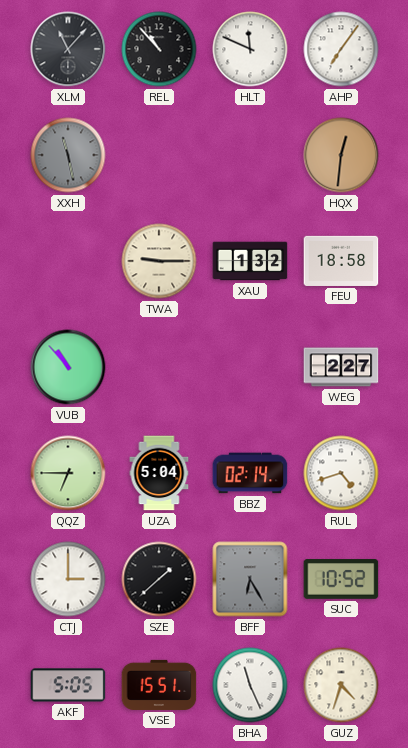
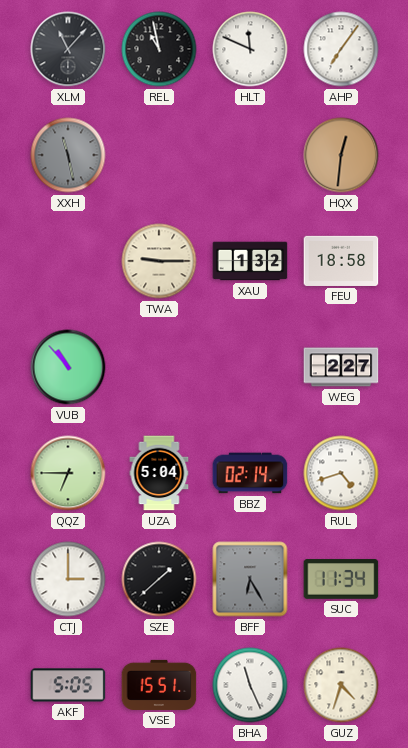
REL: 10:53 -> 10:58
SUC: 10:52 -> 11:34
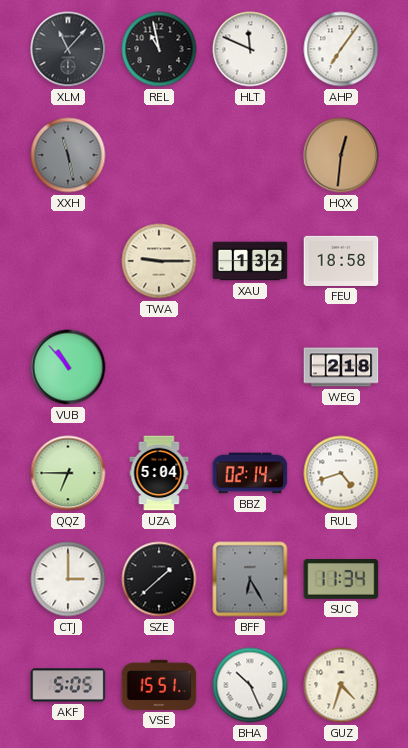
WEG: 2:27 -> 2:18
BHA: 11:26 -> 10:26
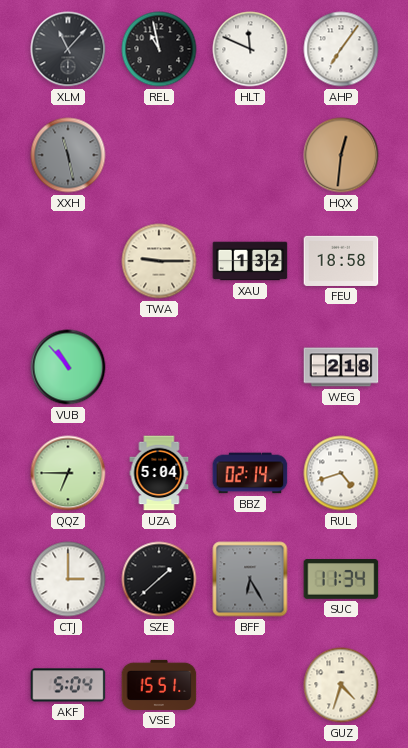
AKF: 5:05 -> 5:04
BHA: 10:26 -> none
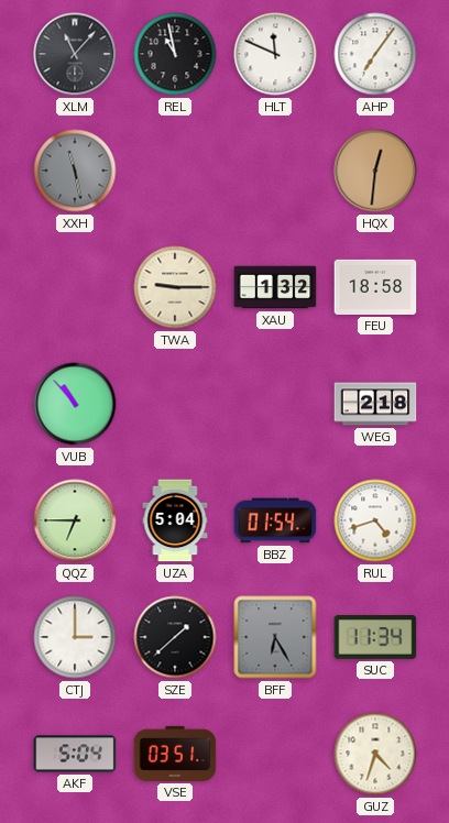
BBZ: 02:14 -> 01:54
VSE: 15:51 -> 03:51
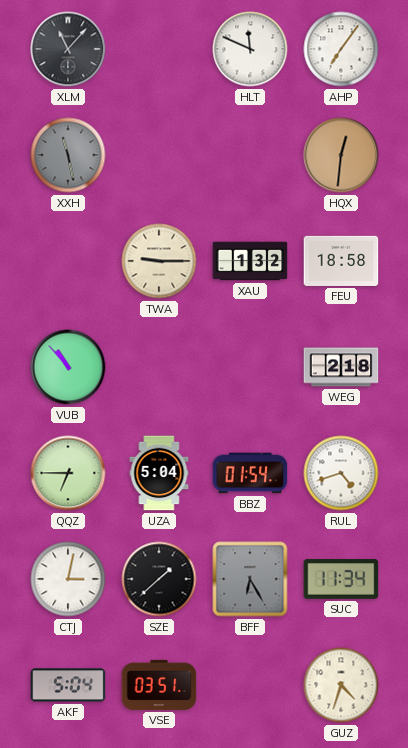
REL: 10:58 -> none
CTJ: 3:00 -> 3:02
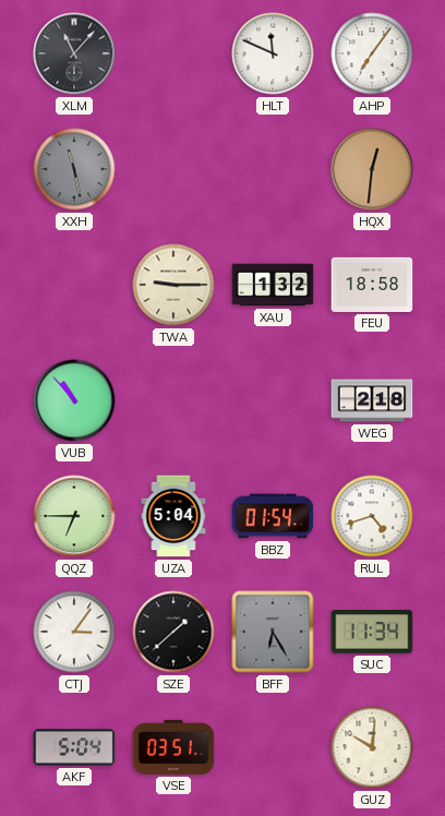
CTJ: 3:02 -> 3:06
GUZ: 4:33 -> 10:01
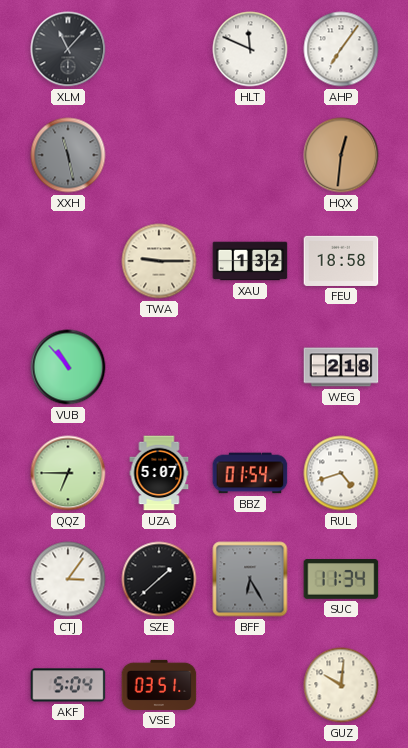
UZA: 5:04 -> 5:07
